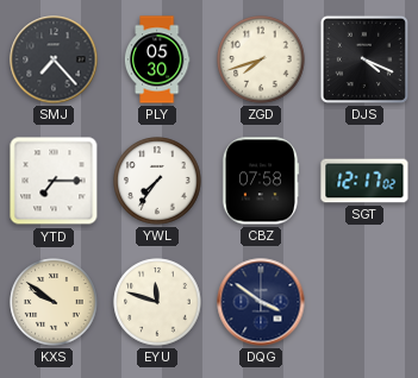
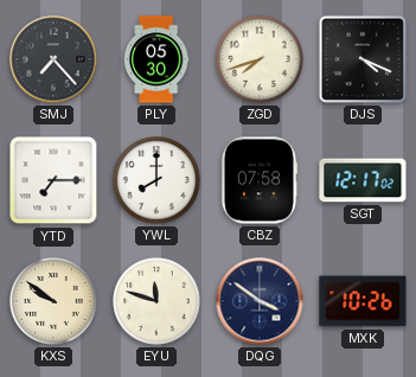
YWL: 7:36 -> 8:00
MXK: none -> 10:26
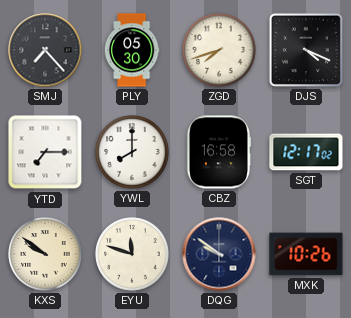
CBZ: 07:58 -> 16:58
DQG: 3:51 -> 9:51
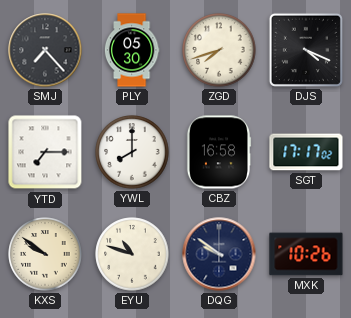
SGT: 12:17 -> 17:17
EYU: 11:48 -> 10:48
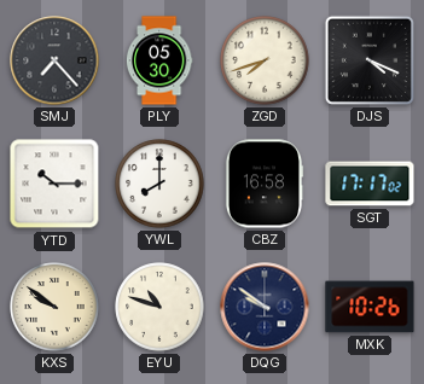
YTD: 7:15 -> 10:15
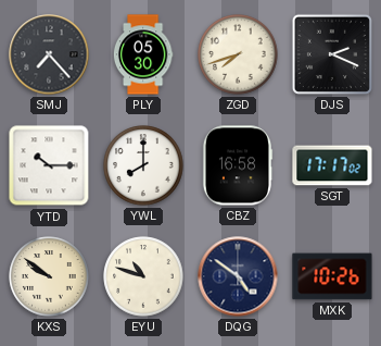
DJS: 4:19 -> 2:19
DQG: 9:51 -> 4:51
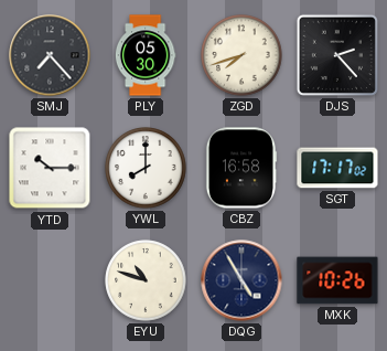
DJS: 2:19 -> 2:23
KXS: 9:51 -> none
DQG: 4:51 -> 4:55
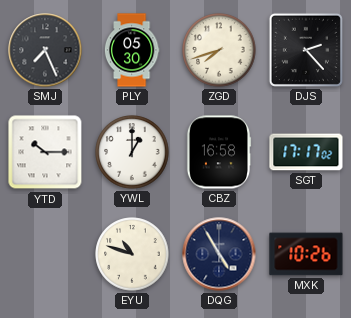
SMJ: 7:23 -> 7:26
YWL: 8:00 -> 1:00
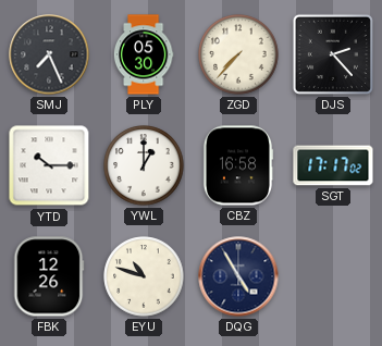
ZGD: 7:42 -> 7:37
FBK: none -> 12:26
MXK: 10:26 -> none
